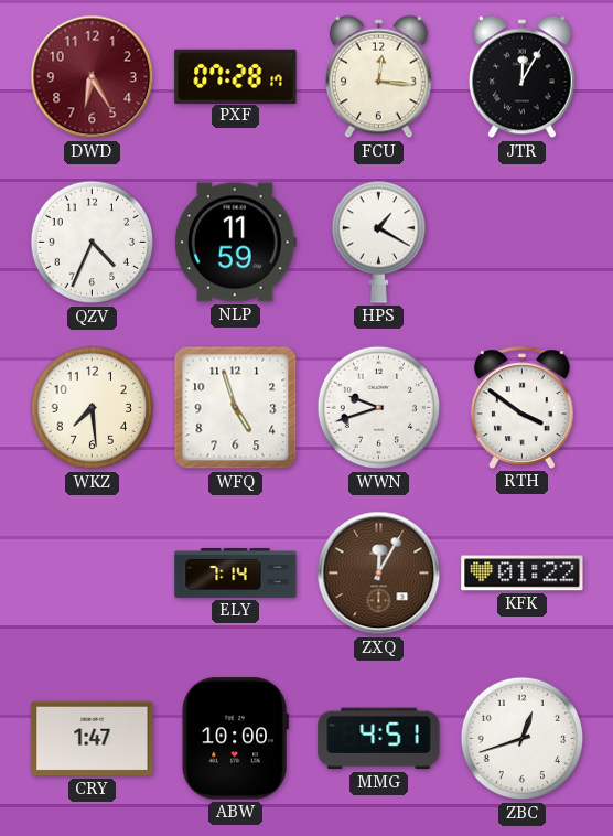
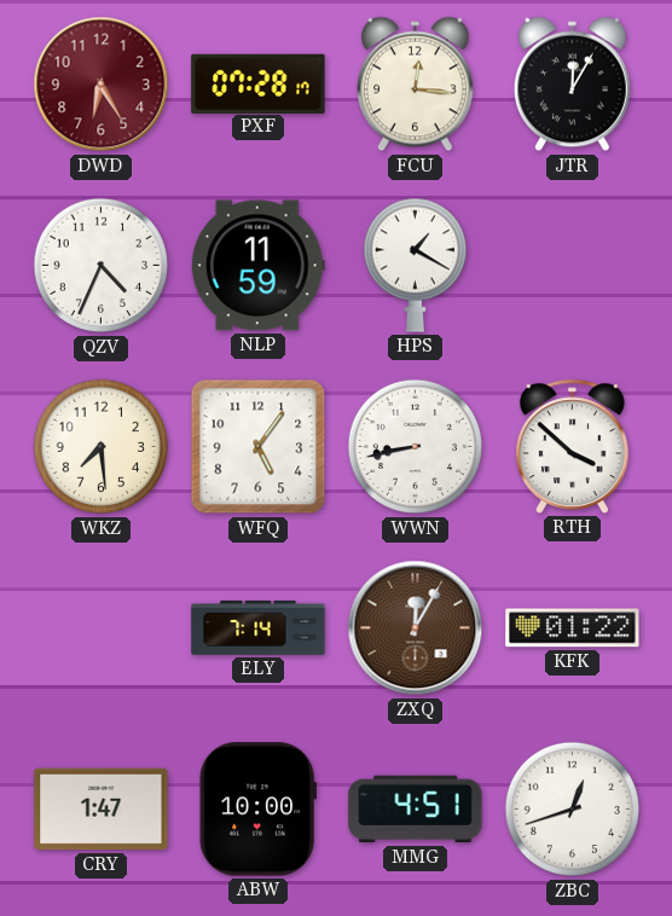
WFQ: 4:57 -> 5:06
WWN: 9:42 -> 8:43
RTH: 3:51 -> 3:52
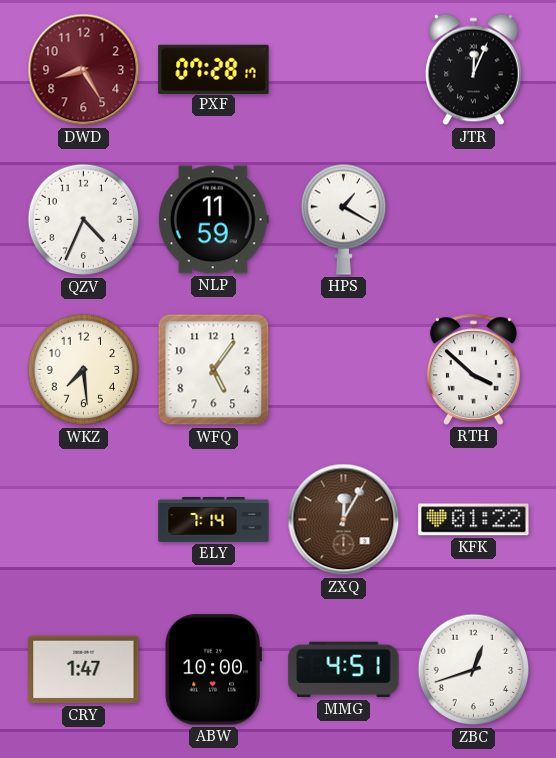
DWD: 6:25 -> 8:25
FCU: 12:16 -> none
JTR: 12:05 -> 12:04
WWN: 8:43 -> none
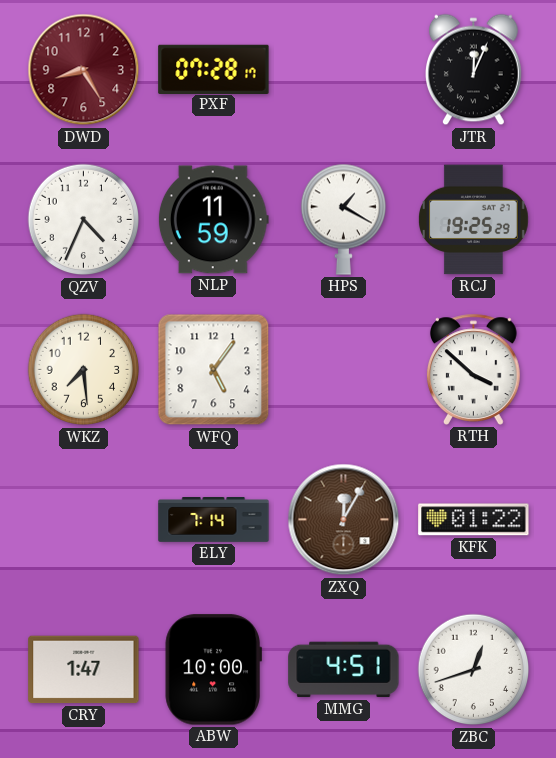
RCJ: none -> 19:25
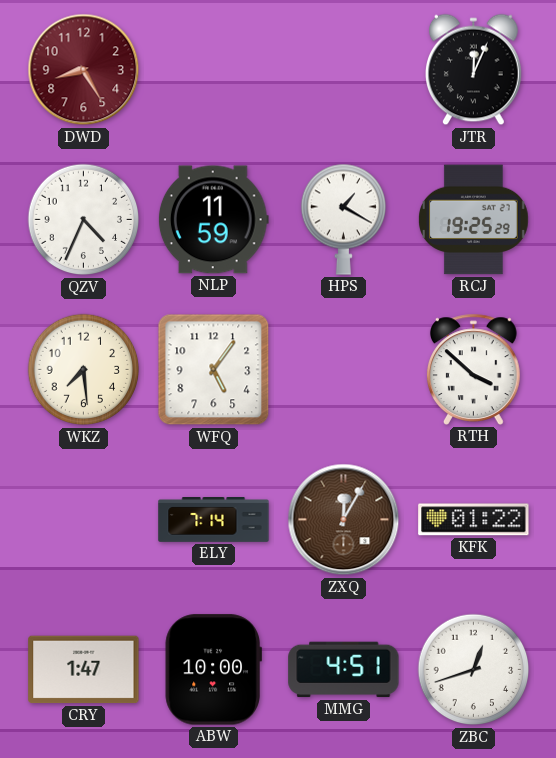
PXF: 07:28 -> none
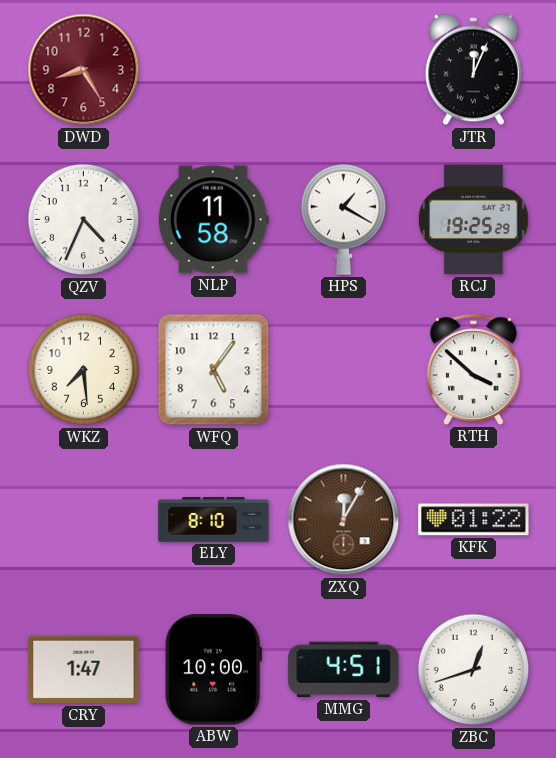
NLP: 11:59 -> 11:58
ELY: 7:14 -> 8:10
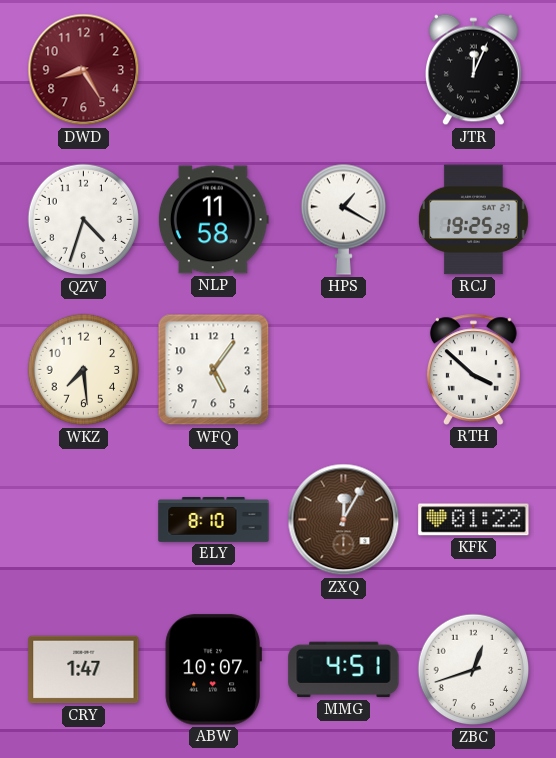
QZV: 4:34 -> 4:33
ABW: 10:00 -> 10:07
